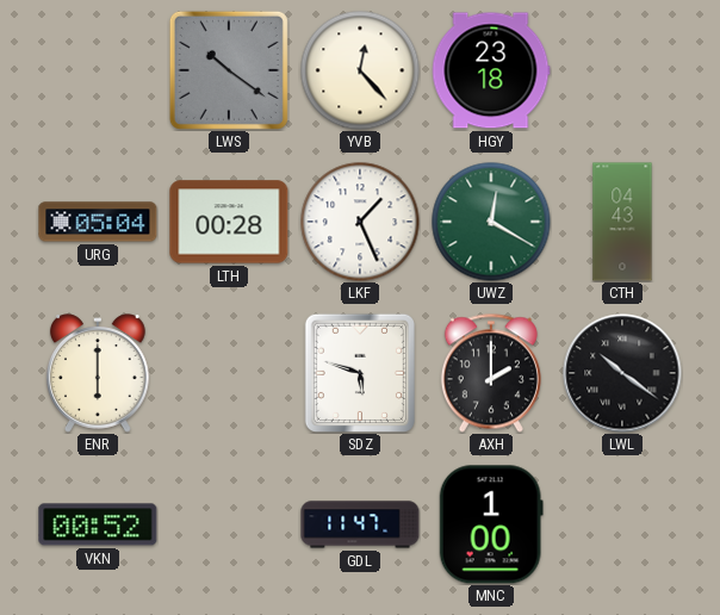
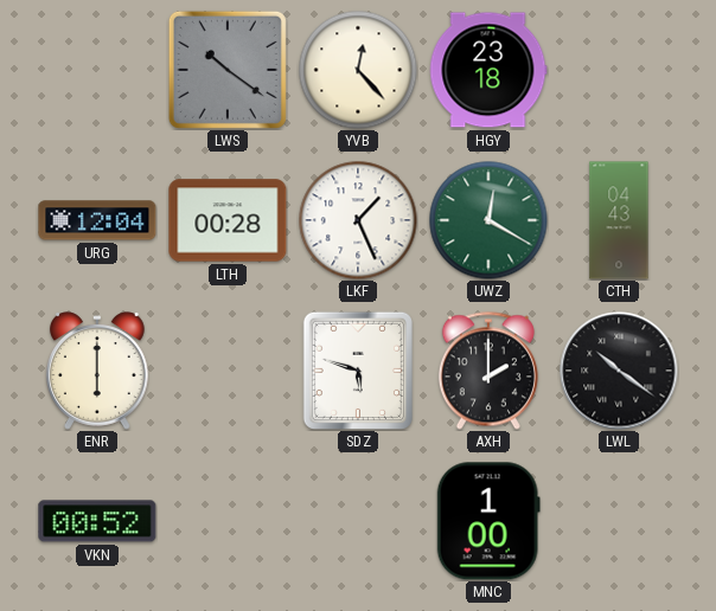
URG: 05:04 -> 12:04
GDL: 11:47 -> none
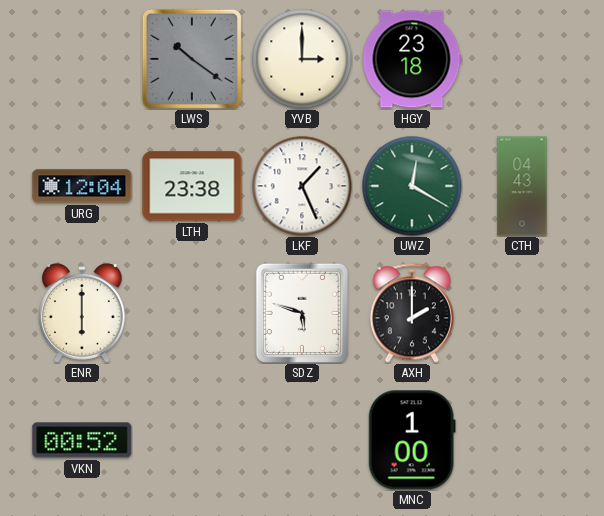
YVB: 12:23 -> 3:00
LTH: 00:28 -> 23:38
LWL: 10:21 -> none
